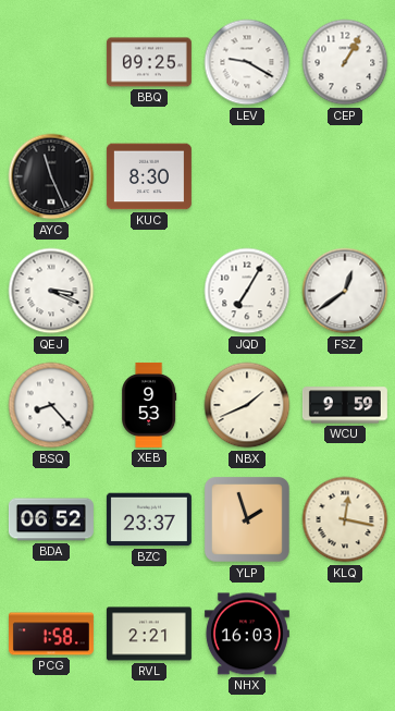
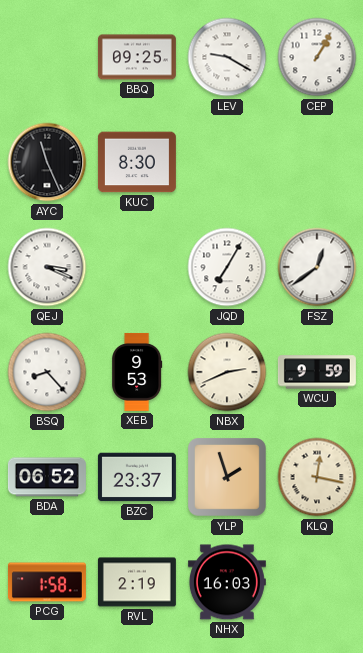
NBX: 1:41 -> 2:41
RVL: 2:21 -> 2:19
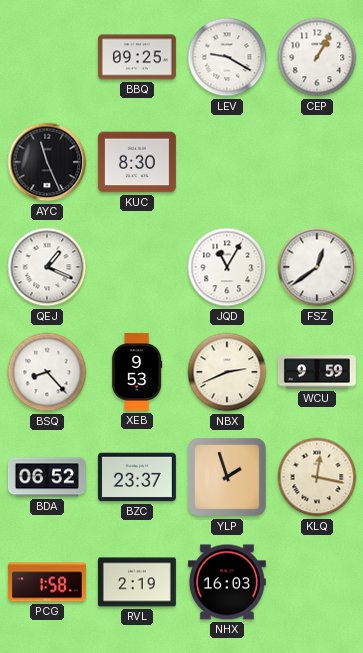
QEJ: 3:19 -> 1:19
JQD: 7:05 -> 11:05
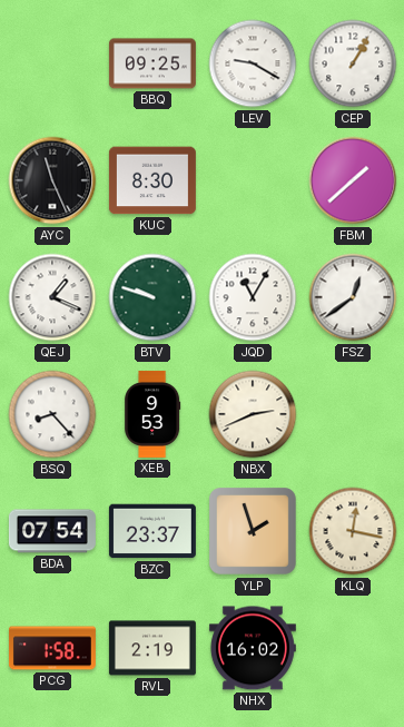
FBM: none -> 1:38
BTV: none -> 9:48
WCU: 9:59 -> none
BDA: 06:52 -> 07:54
NHX: 16:03 -> 16:02
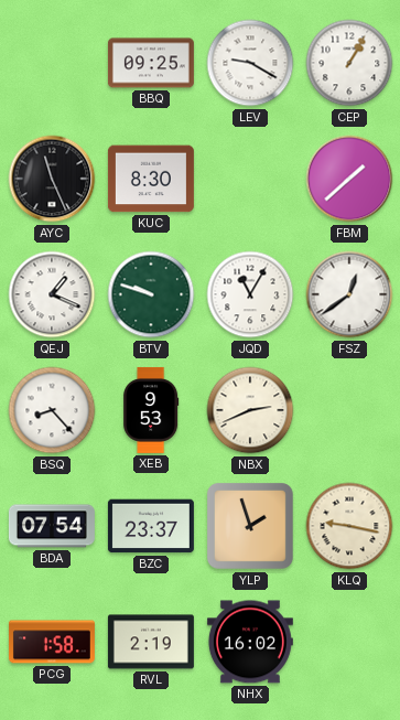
KLQ: 12:17 -> 9:17
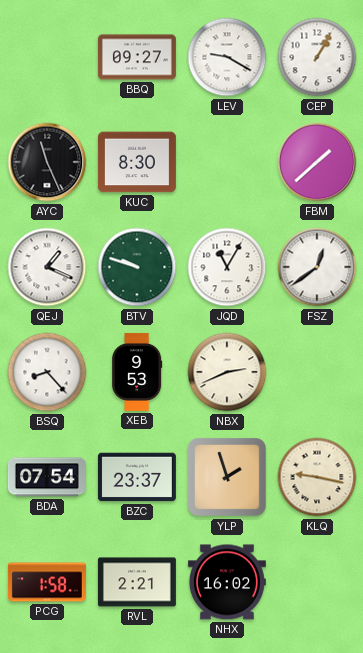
BBQ: 09:25 -> 09:27
RVL: 2:19 -> 2:21
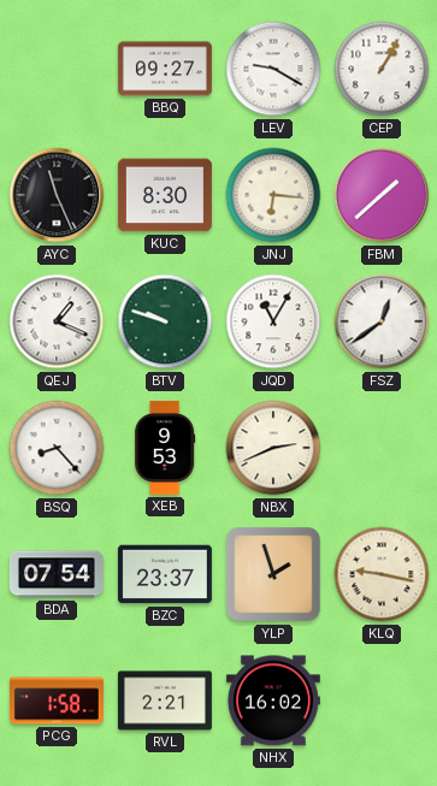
JNJ: none -> 6:16
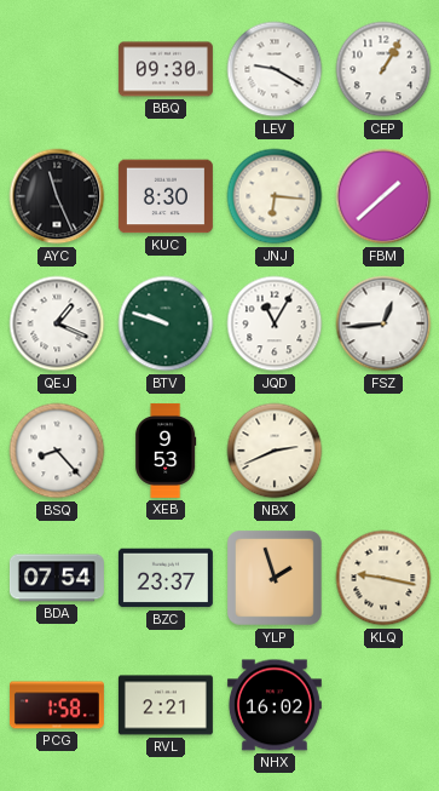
BBQ: 09:27 -> 09:30
FSZ: 12:39 -> 12:44
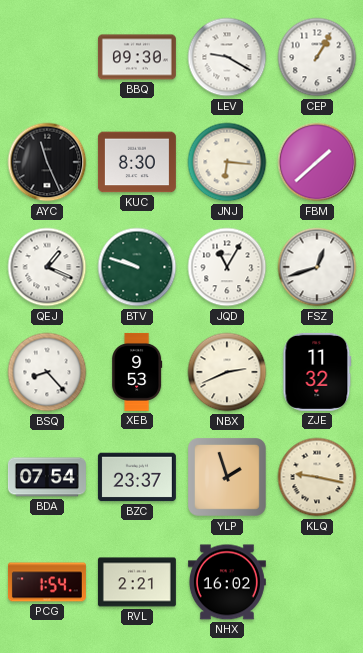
FSZ: 12:44 -> 12:42
ZJE: none -> 11:32
PCG: 1:58 -> 1:54
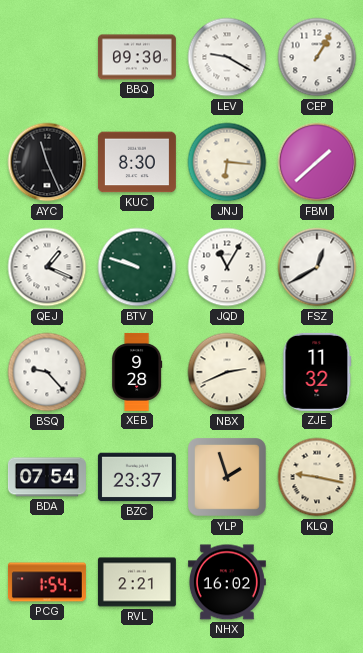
FSZ: 12:42 -> 12:40
BSQ: 8:23 -> 9:23
XEB: 9:53 -> 9:28
